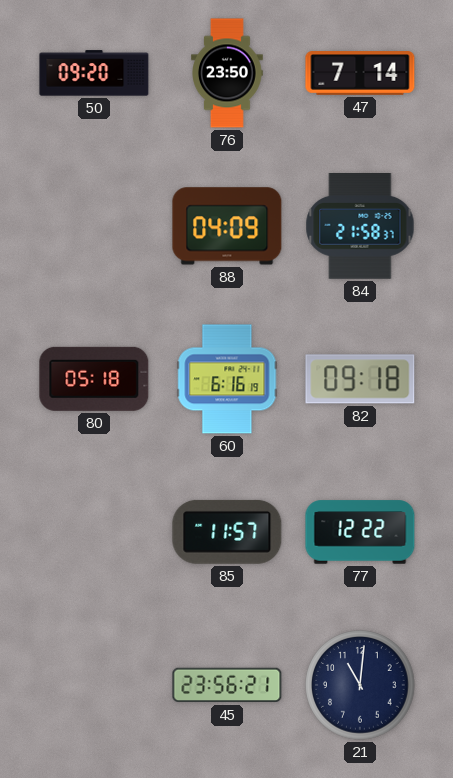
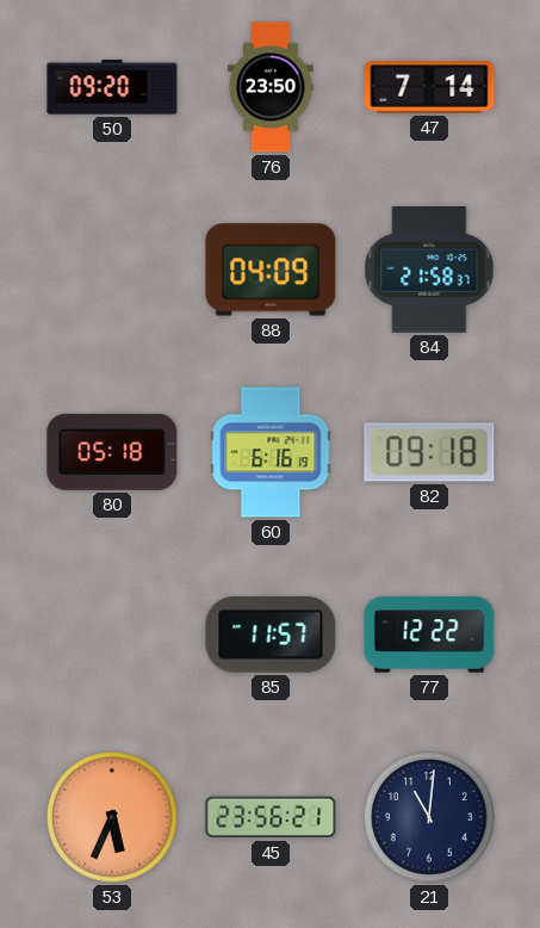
53: none -> 5:34
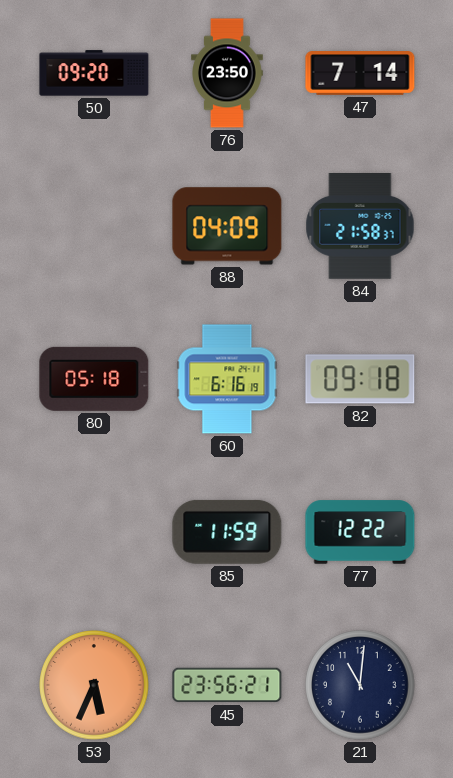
85: 11:57 -> 11:59
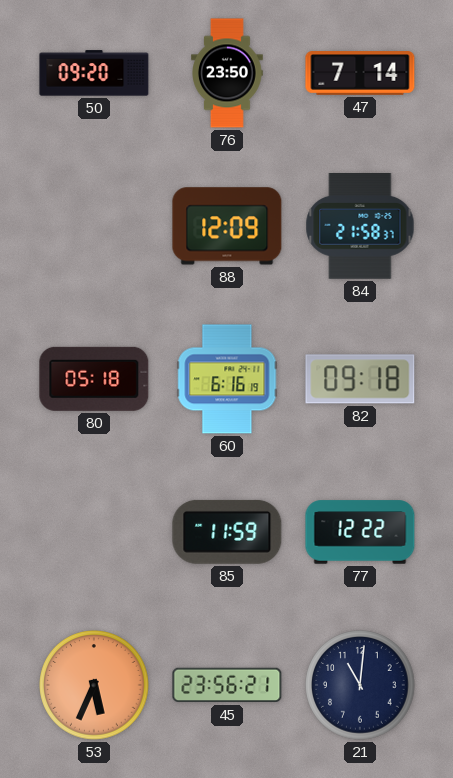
88: 04:09 -> 12:09
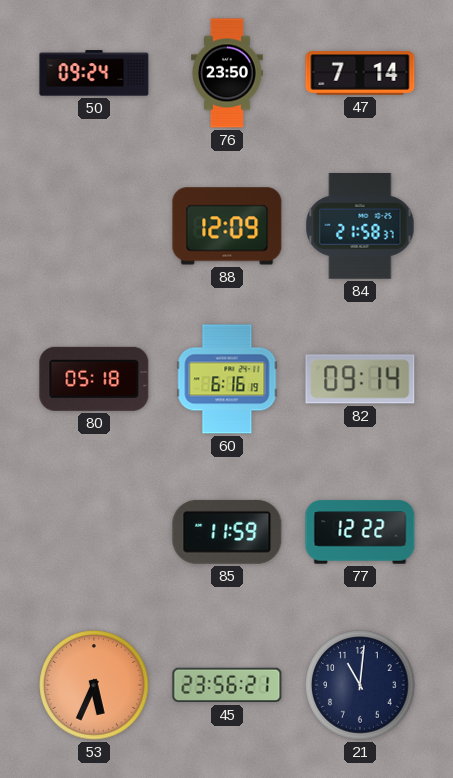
50: 09:20 -> 09:24
82: 09:18 -> 09:14
